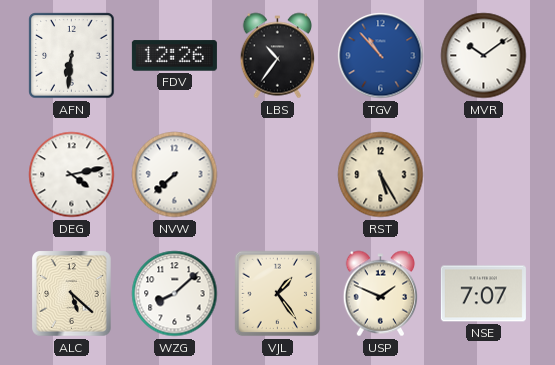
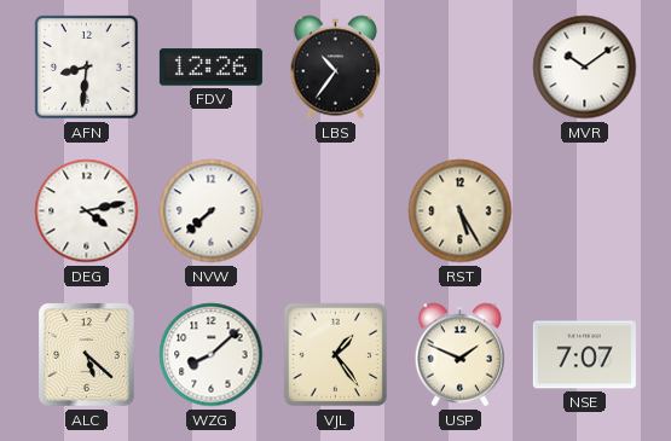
AFN: 6:31 -> 8:31
TGV: 10:53 -> none
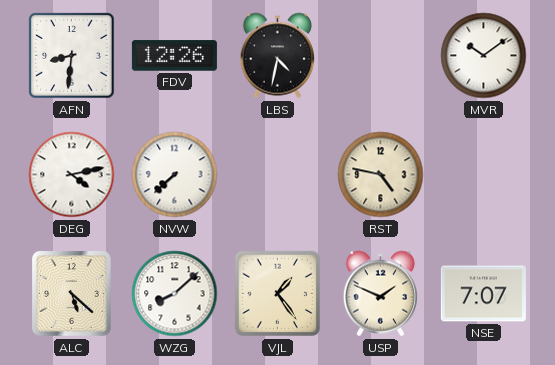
LBS: 10:36 -> 4:32
RST: 5:25 -> 4:47
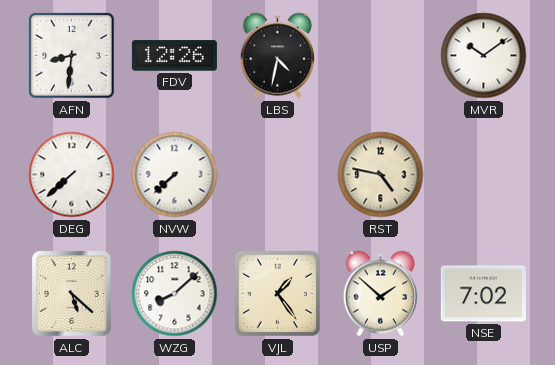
DEG: 4:13 -> 7:38
USP: 1:49 -> 1:52
NSE: 7:07 -> 7:02
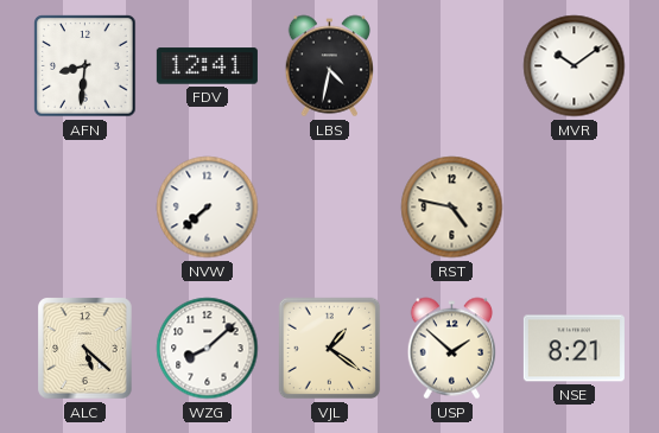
FDV: 12:26 -> 12:41
DEG: 7:38 -> none
VJL: 1:24 -> 1:21
NSE: 7:02 -> 8:21
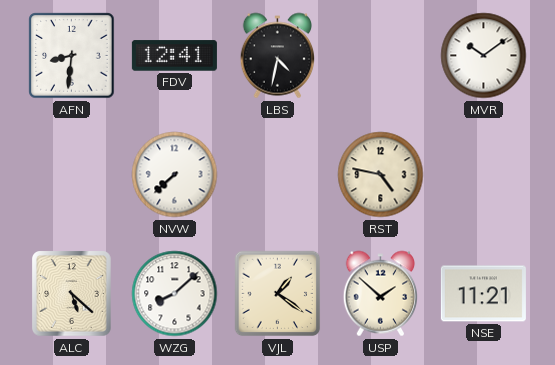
NSE: 8:21 -> 11:21
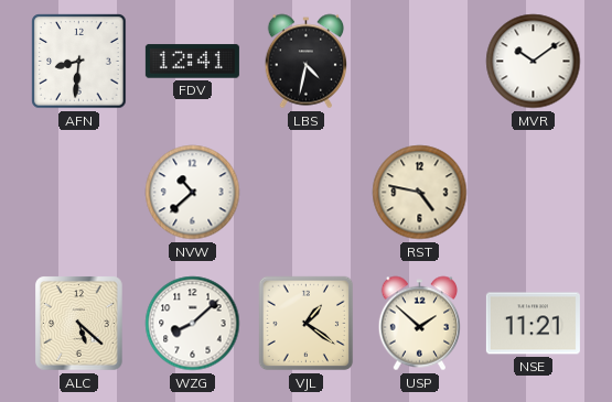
NVW: 7:38 -> 10:38
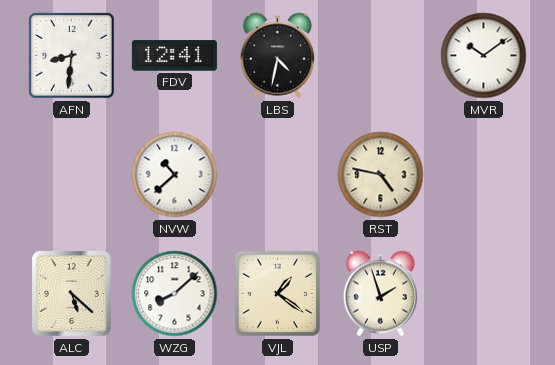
USP: 1:52 -> 1:57
NSE: 11:21 -> none
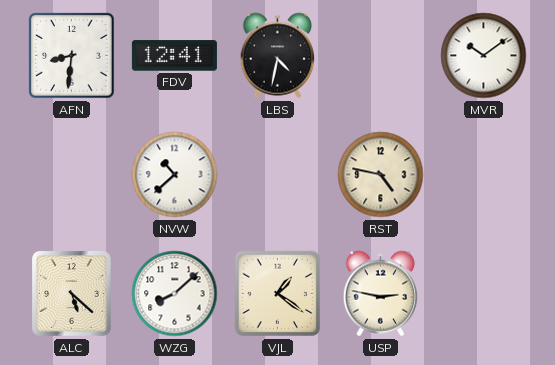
USP: 1:57 -> 2:47
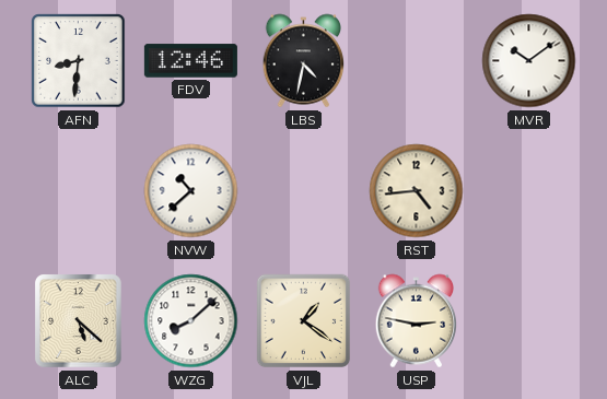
FDV: 12:41 -> 12:46
RST: 4:47 -> 4:44
